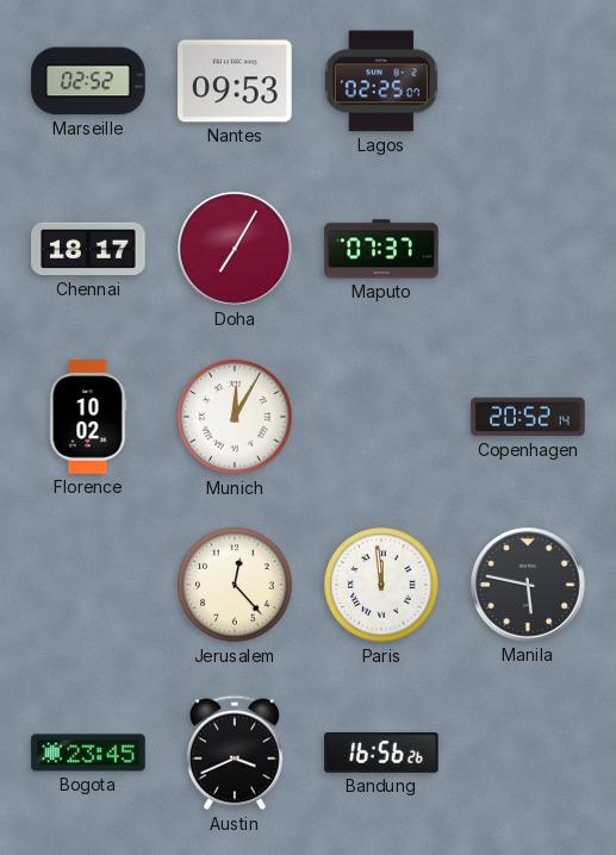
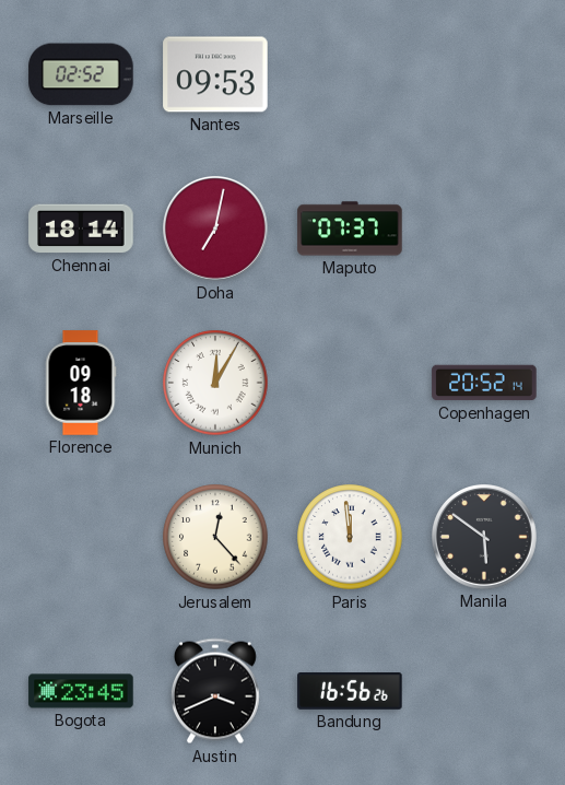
Lagos: 02:25 -> none
Chennai: 18:17 -> 18:14
Doha: 7:05 -> 7:02
Florence: 10:02 -> 09:18
Manila: 5:47 -> 5:51
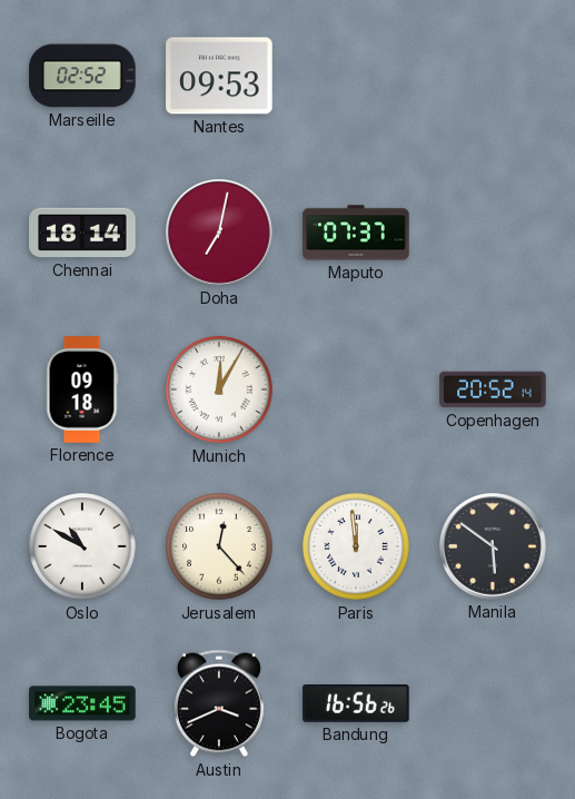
Oslo: none -> 10:50
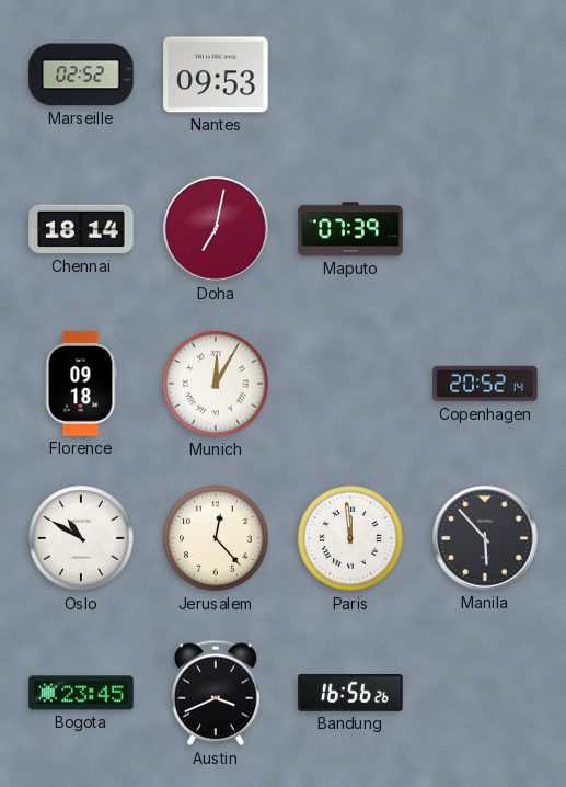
Maputo: 07:37 -> 07:39
Manila: 5:51 -> 5:53
